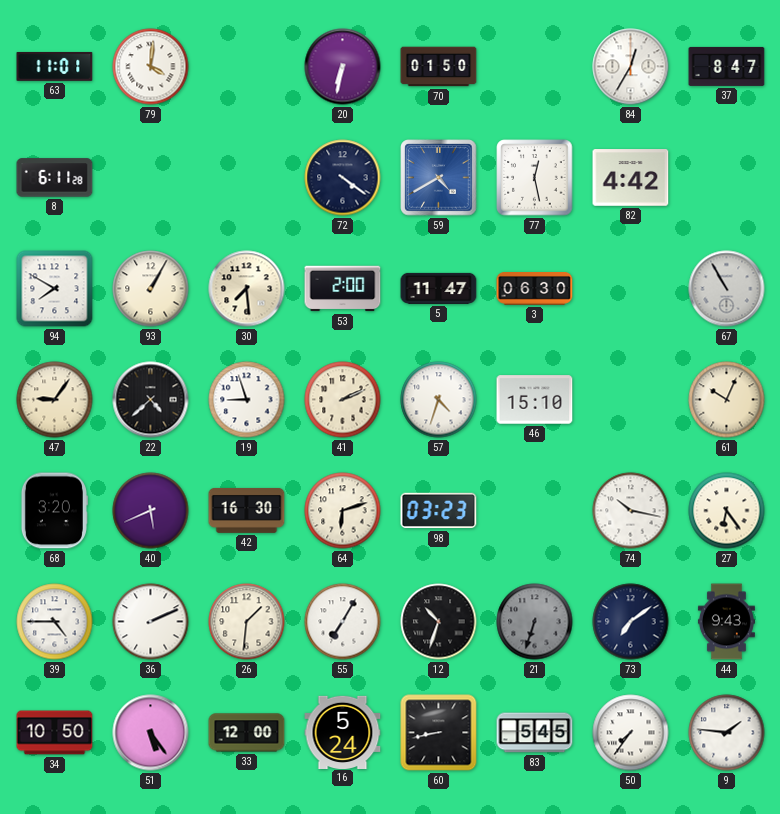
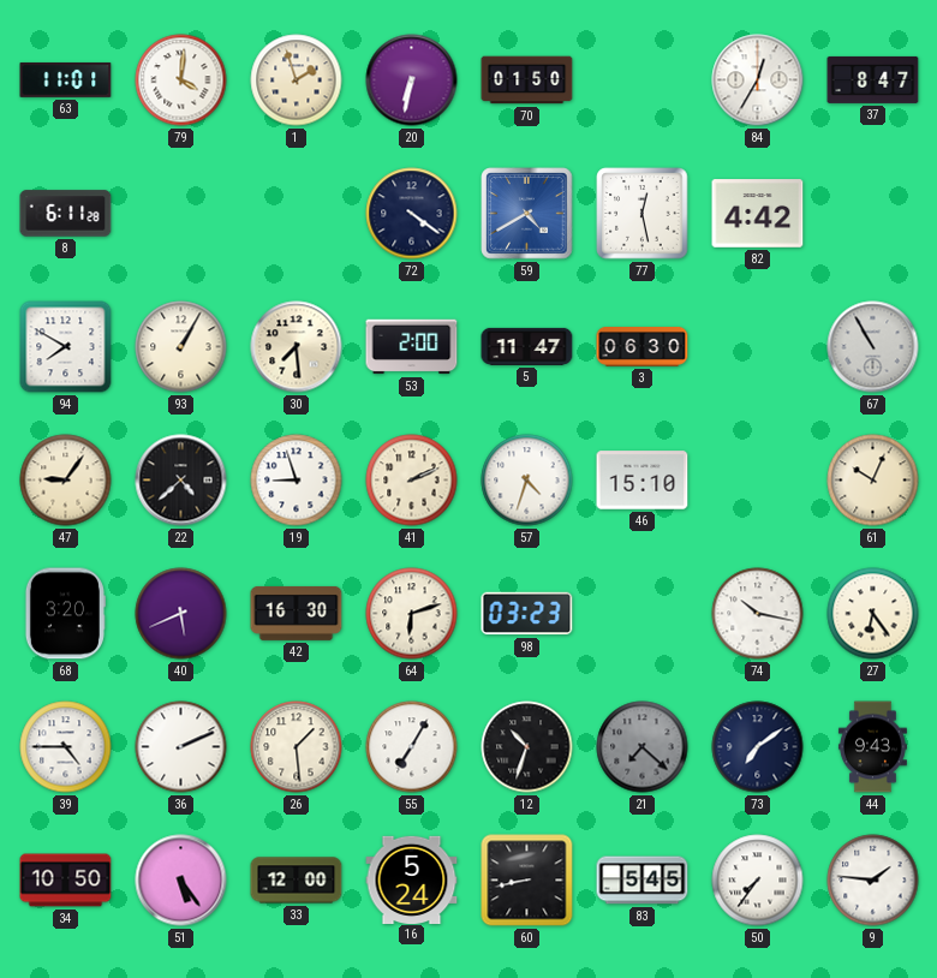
1: none -> 1:57
26: 1:31 -> 1:29
21: 6:33 -> 7:22
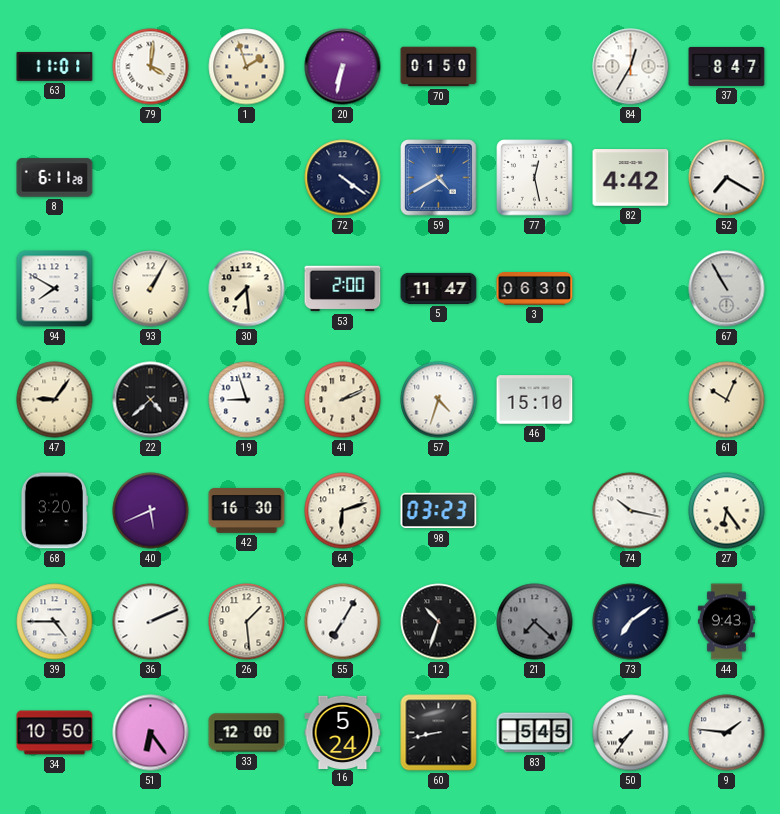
52: none -> 7:20
51: 5:24 -> 6:24
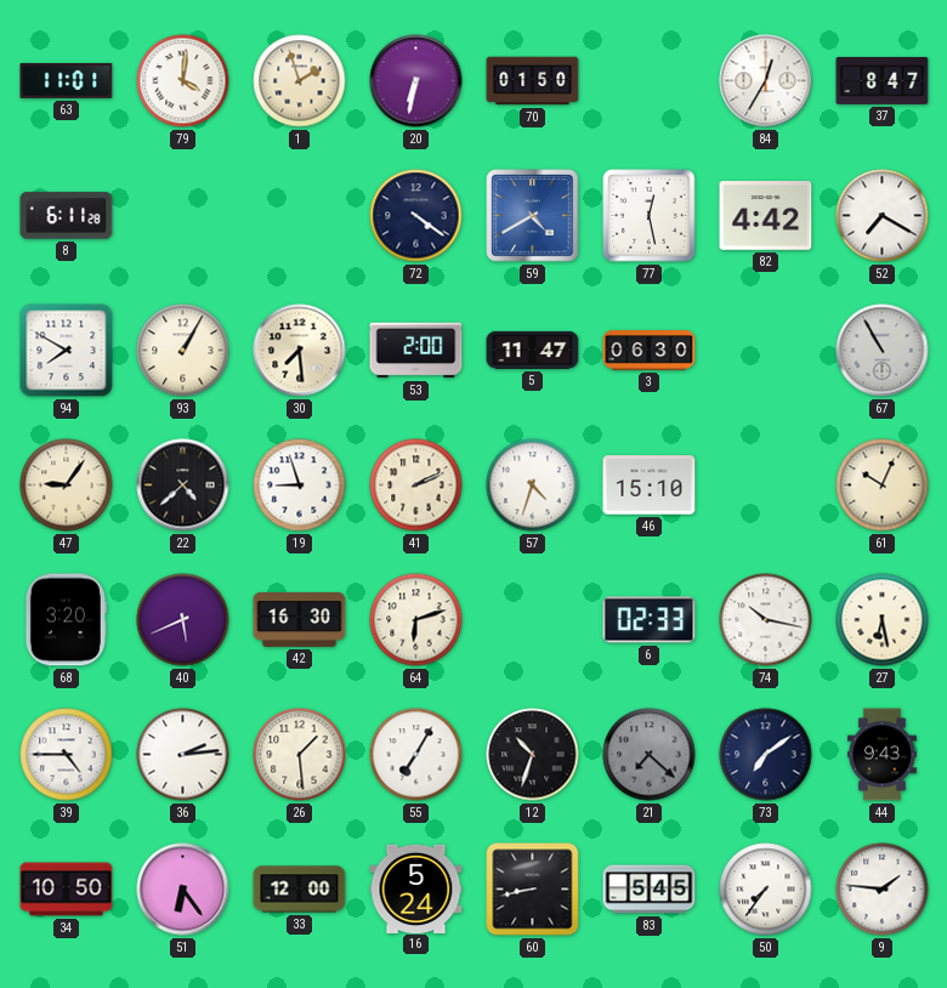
98: 03:23 -> none
6: none -> 02:33
27: 6:24 -> 6:28
36: 2:11 -> 2:14
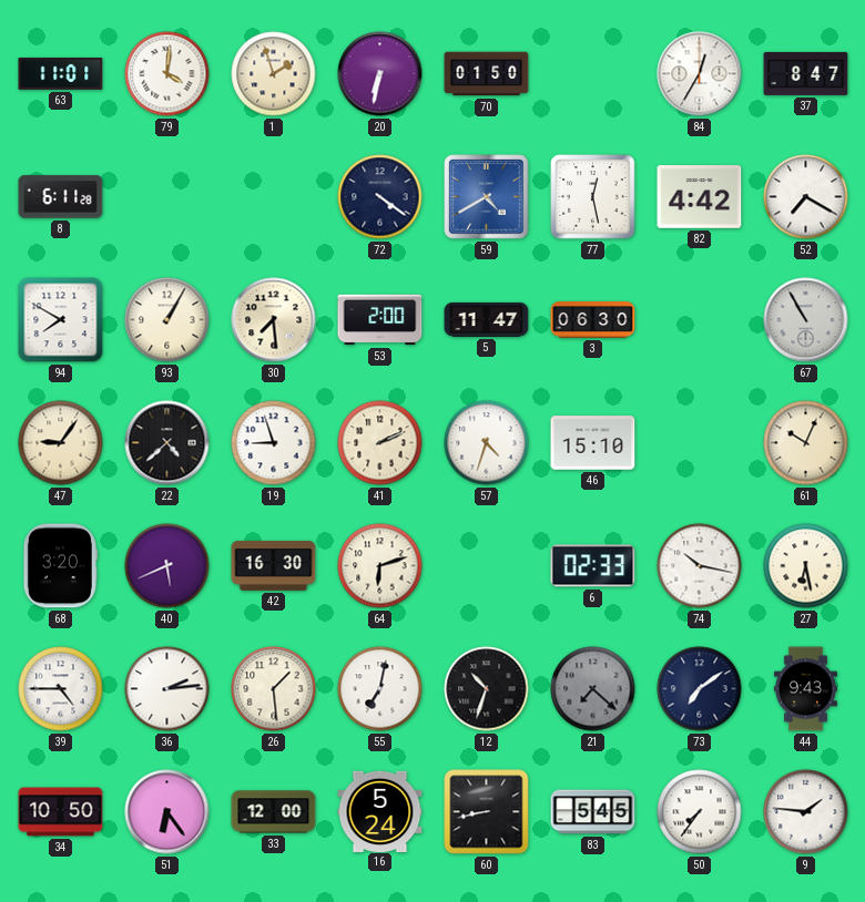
55: 7:05 -> 7:02
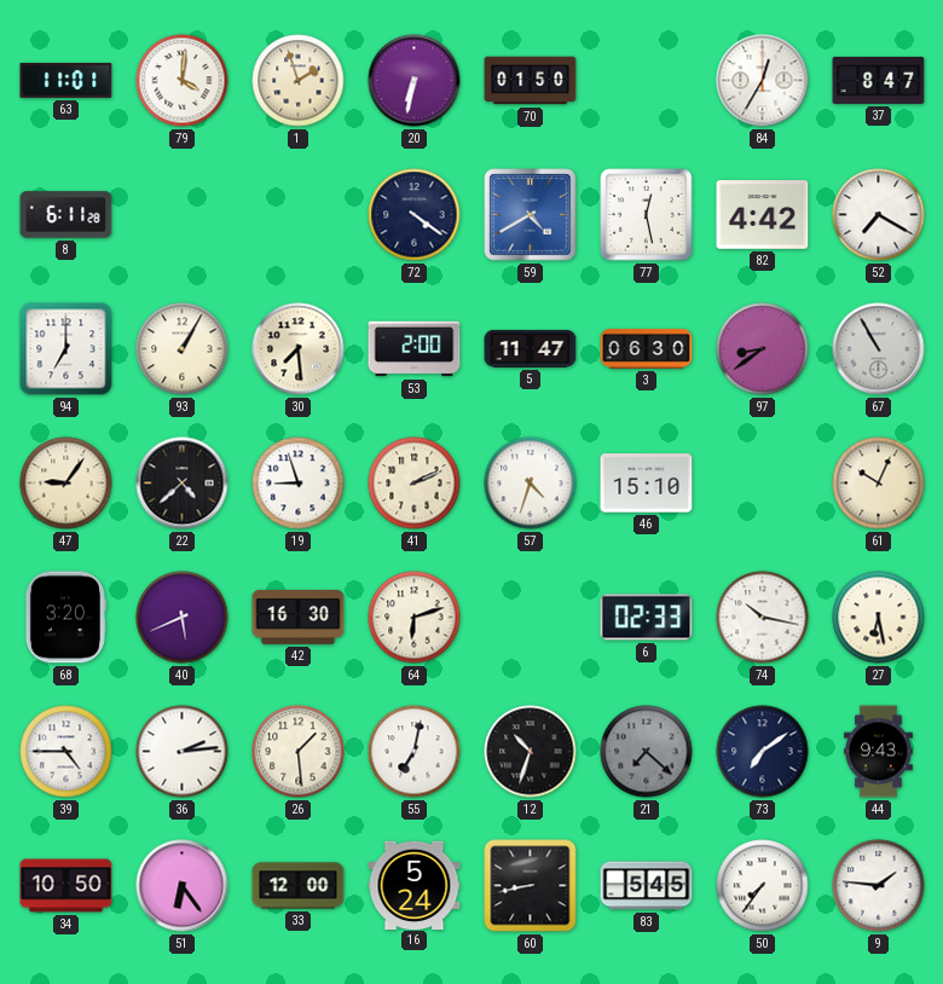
94: 7:50 -> 7:00
97: none -> 8:39
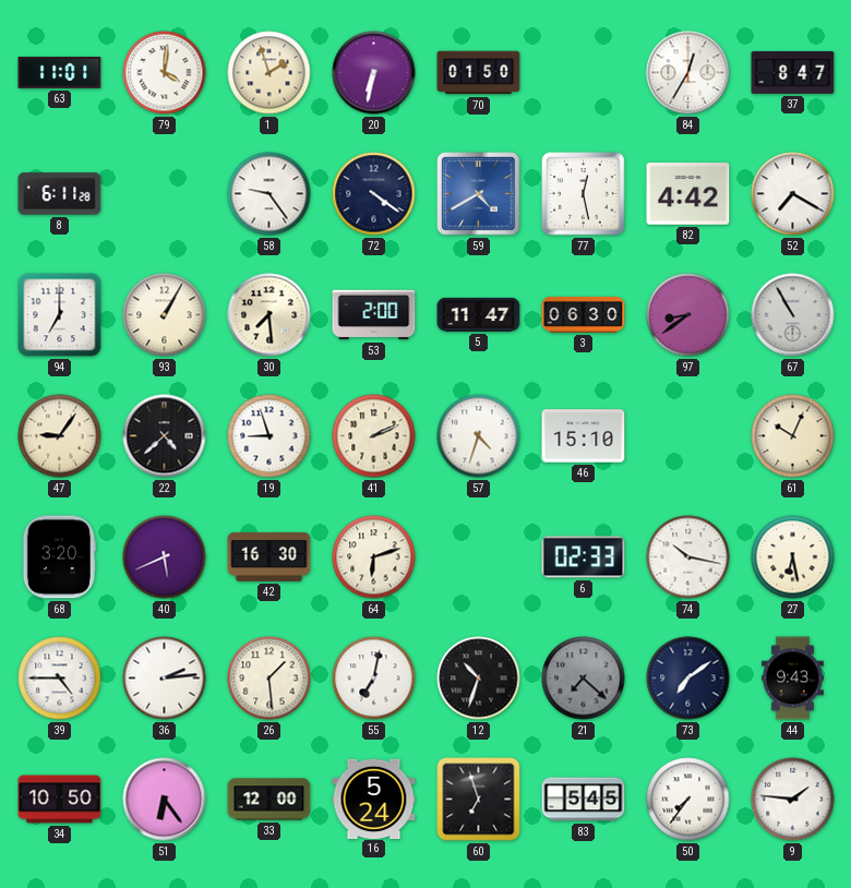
58: none -> 9:24
60: 8:43 -> 6:57
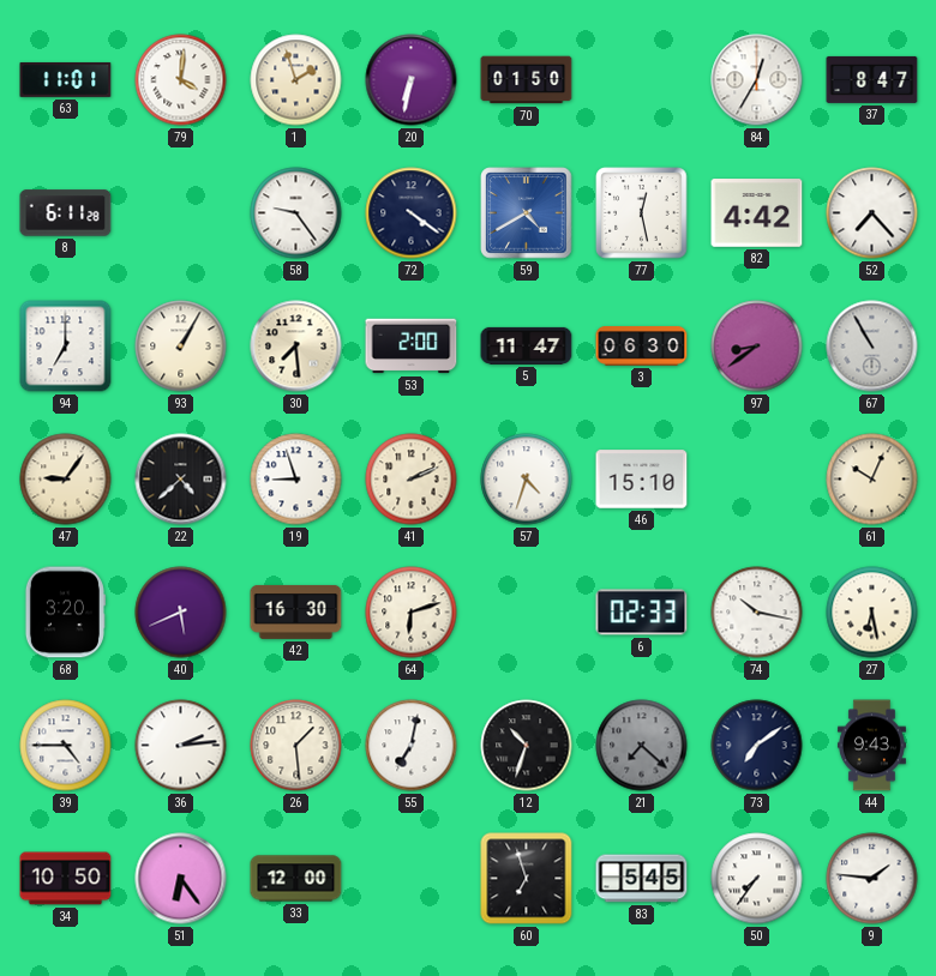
52: 7:20 -> 7:23
16: 5:24 -> none
